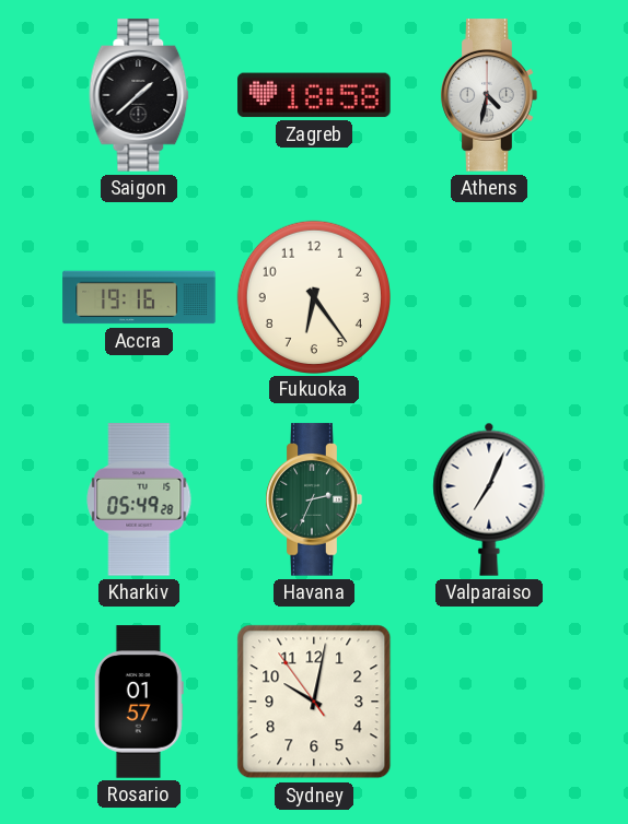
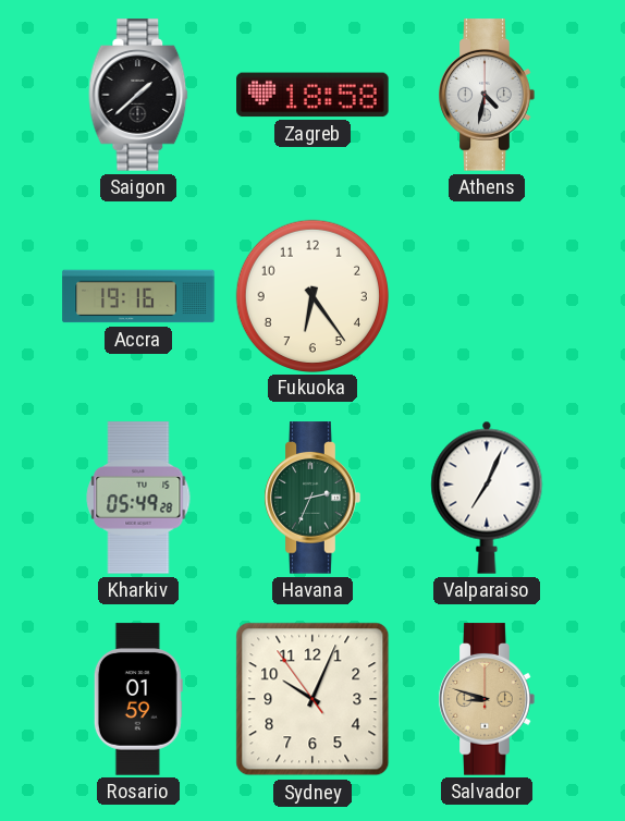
Rosario: 01:57 -> 01:59
Sydney: 10:01 -> 10:03
Salvador: none -> 8:48
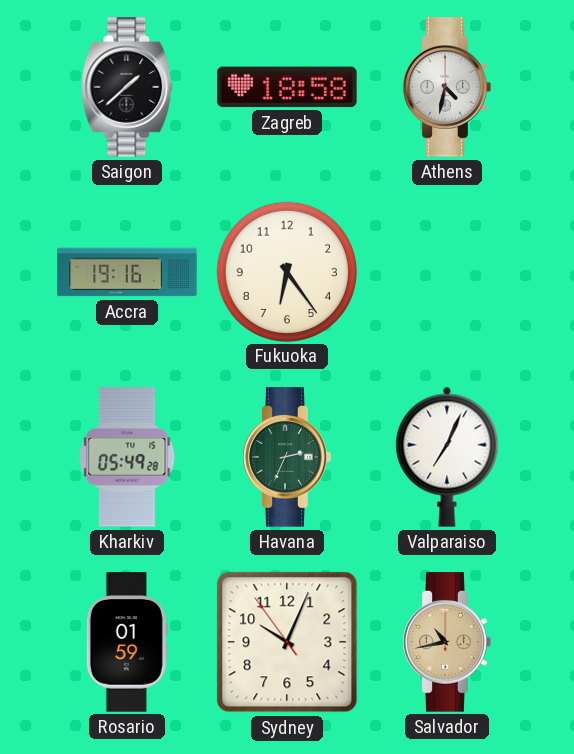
Salvador: 8:48 -> 10:43
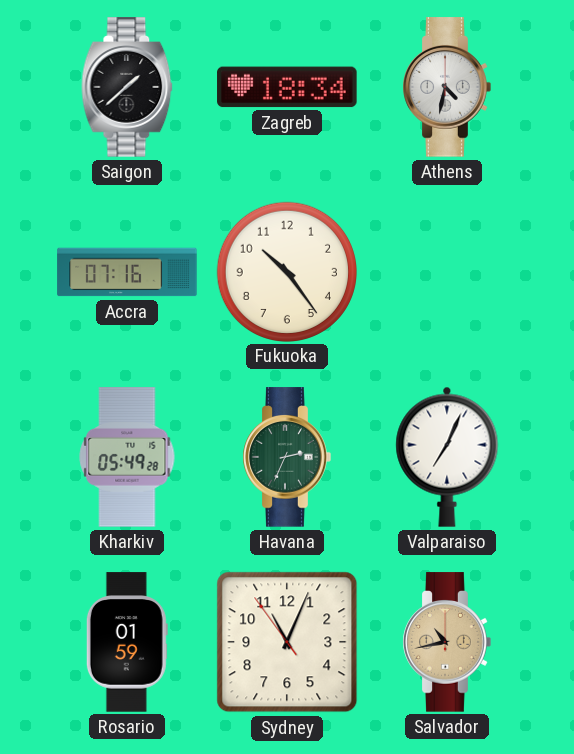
Zagreb: 18:58 -> 18:34
Accra: 19:16 -> 07:16
Fukuoka: 6:24 -> 10:24
Sydney: 10:03 -> 11:03
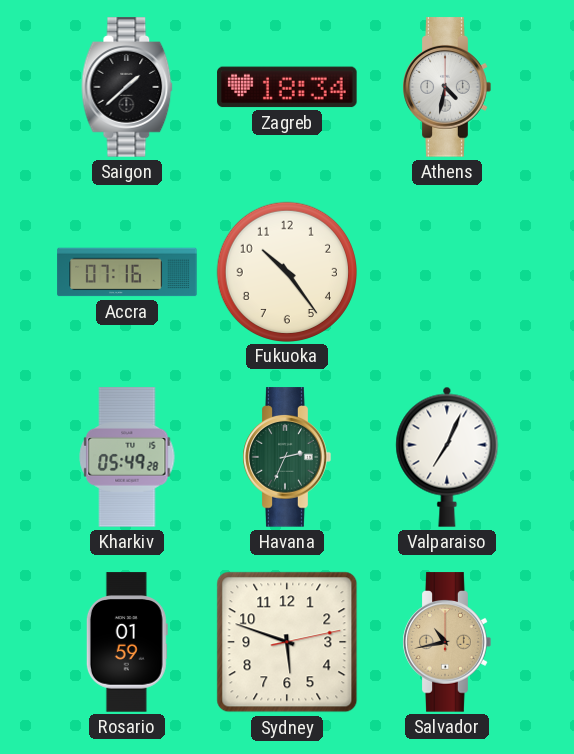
Sydney: 11:03 -> 5:48
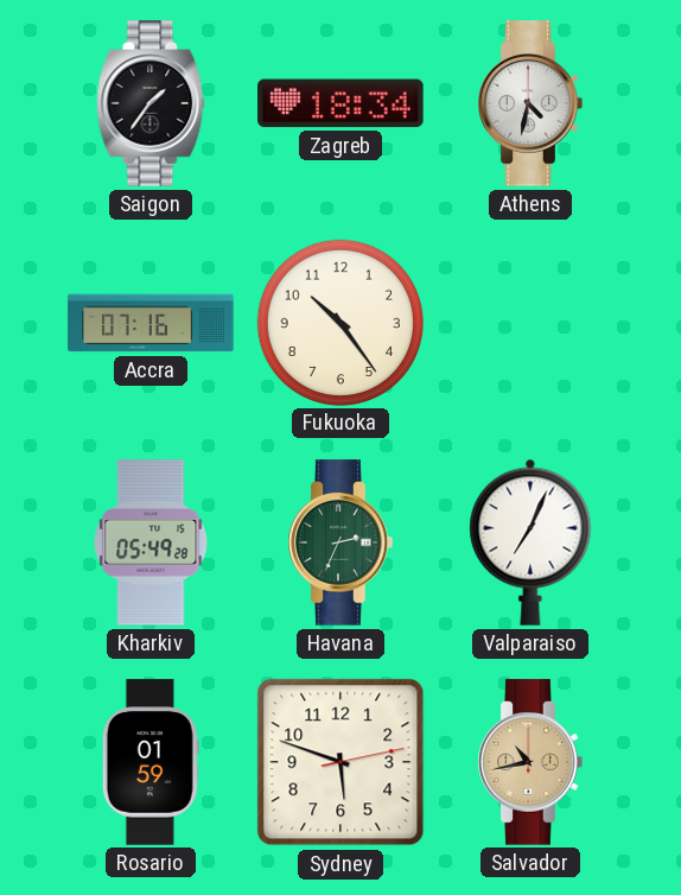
Saigon: 1:38 -> 1:36
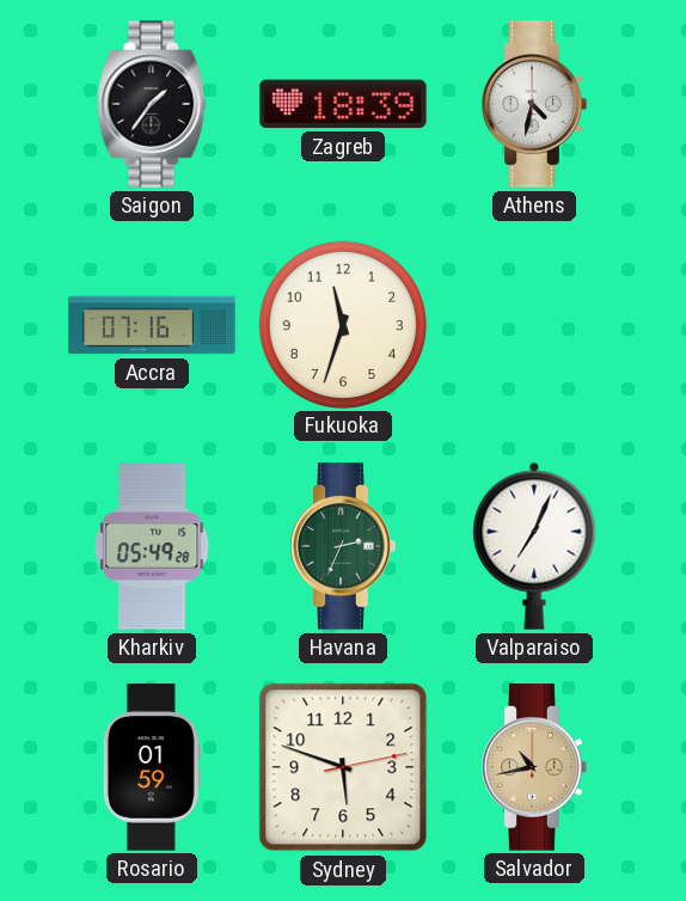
Zagreb: 18:34 -> 18:39
Fukuoka: 10:24 -> 11:33
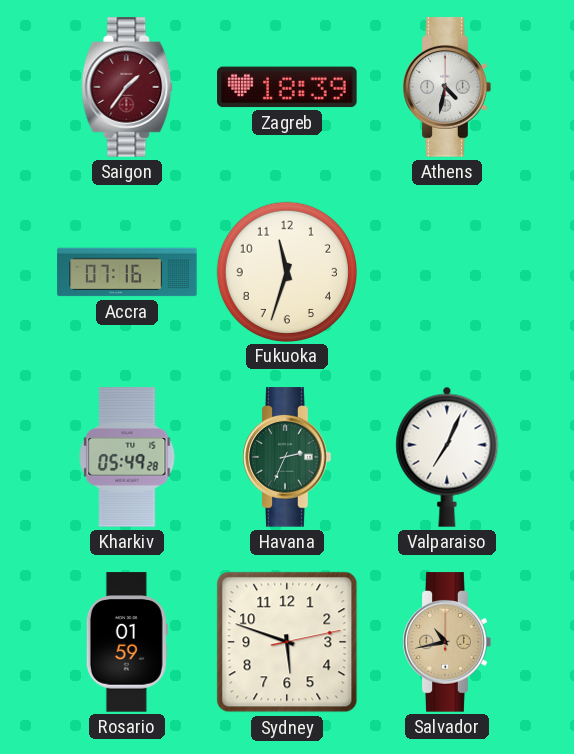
Saigon dial: black -> burgundy
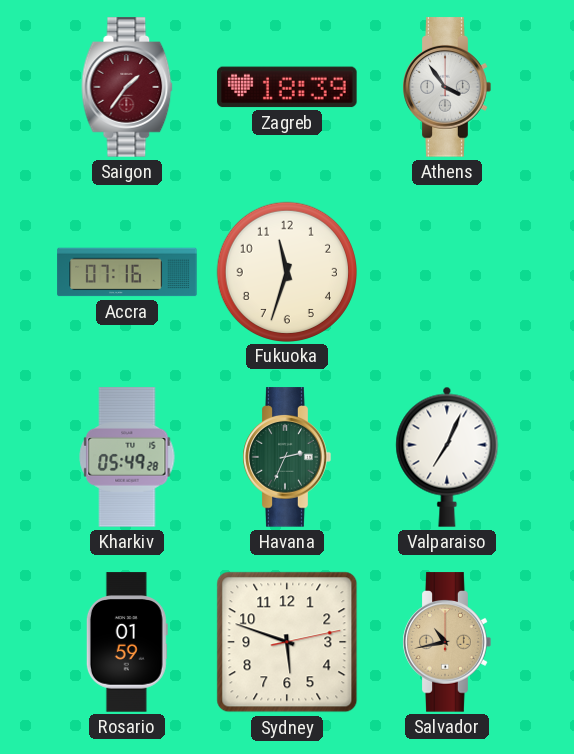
Athens: 4:32 -> 3:54
